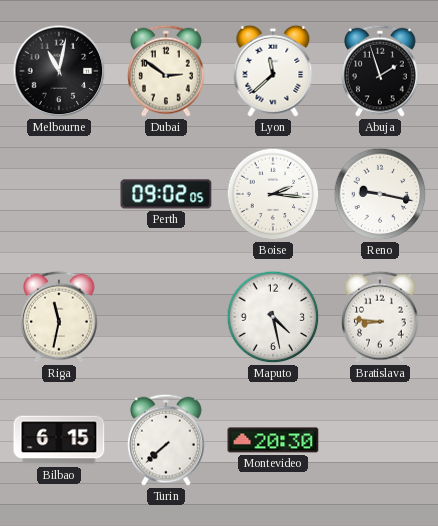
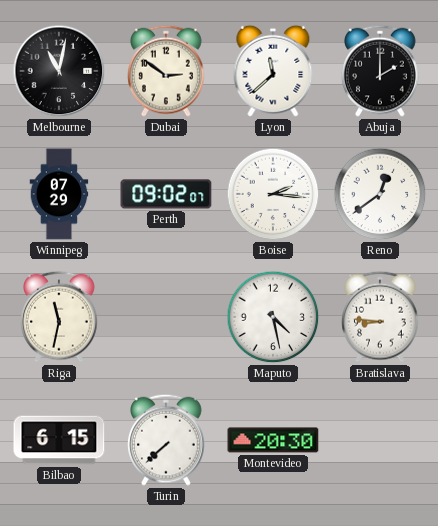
Abuja: 1:57 -> 2:00
Winnipeg: none -> 07:29
Perth: 09:02:05 -> 09:02:07
Reno: 9:17 -> 12:39
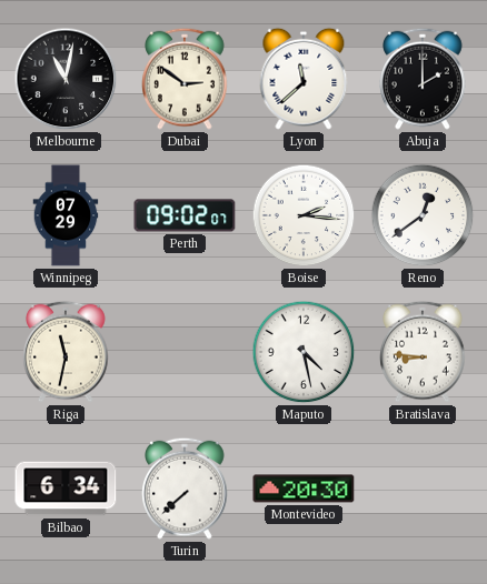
Bilbao: 6:15 -> 6:34
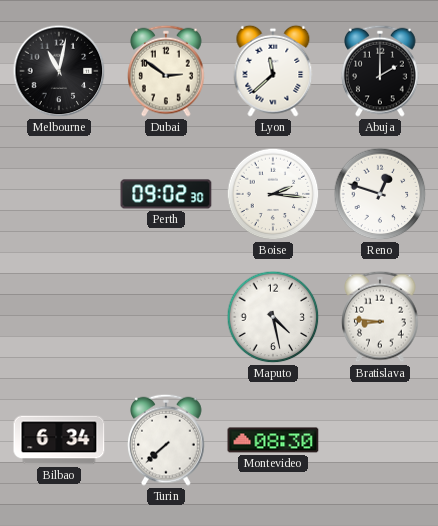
Winnipeg: 07:29 -> none
Perth: 09:02:07 -> 09:02:30
Reno: 12:39 -> 12:48
Riga: 11:32 -> none
Montevideo: 20:30 -> 08:30
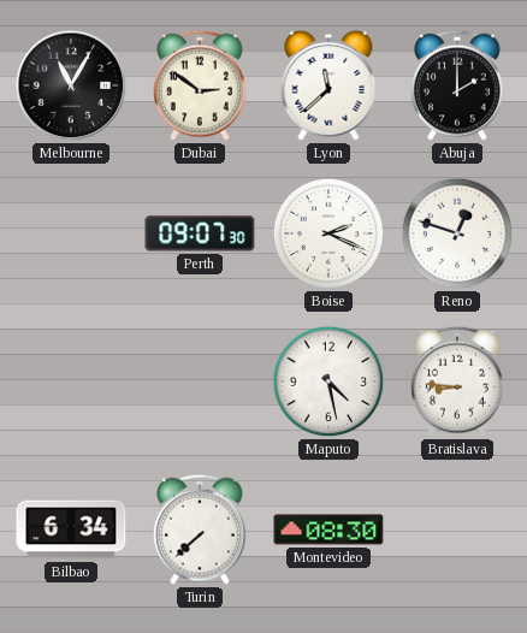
Melbourne: 11:02 -> 11:05
Perth: 09:02 -> 09:07
Boise: 2:16 -> 2:19
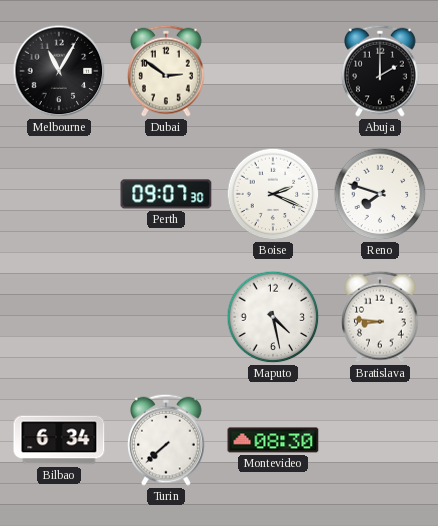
Lyon: 11:38 -> none
Reno: 12:48 -> 7:48
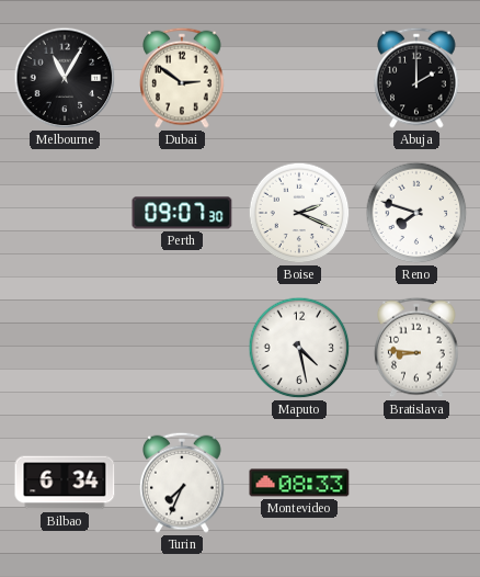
Turin: 7:38 -> 7:34
Montevideo: 08:30 -> 08:33
